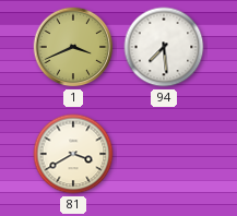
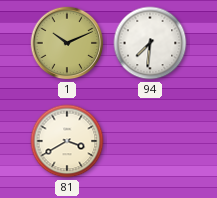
1: 3:41 -> 10:11
94: 7:29 -> 7:31
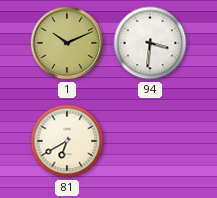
94: 7:31 -> 3:31
81: 3:40 -> 6:40
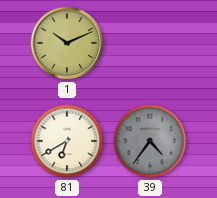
94: 3:31 -> none
39: none -> 4:36
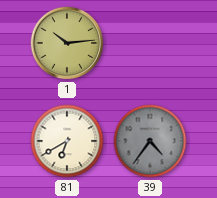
1: 10:11 -> 10:14
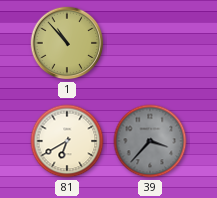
1: 10:14 -> 10:53
39: 4:36 -> 3:37
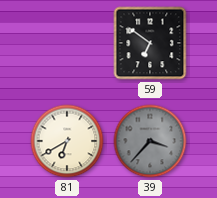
1: 10:53 -> none
59: none -> 6:51
